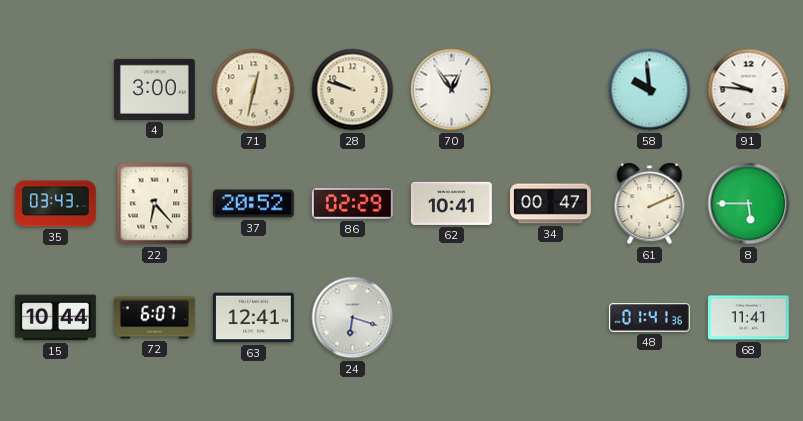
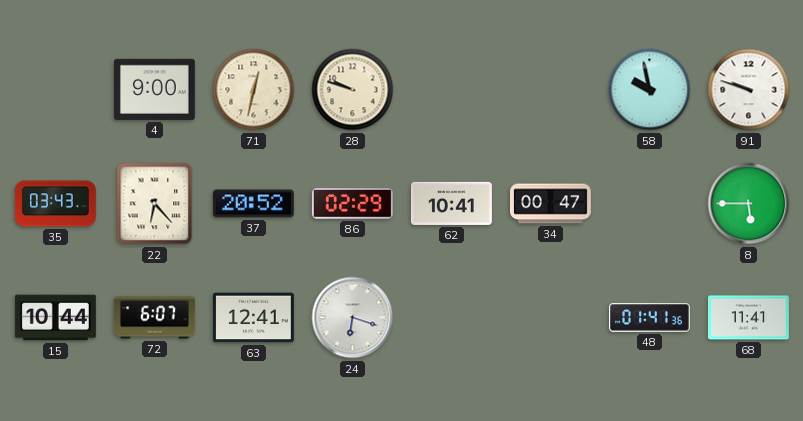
4: 3:00 -> 9:00
70: 12:54 -> none
58: 9:59 -> 9:58
91: 9:46 -> 9:48
61: 2:11 -> none
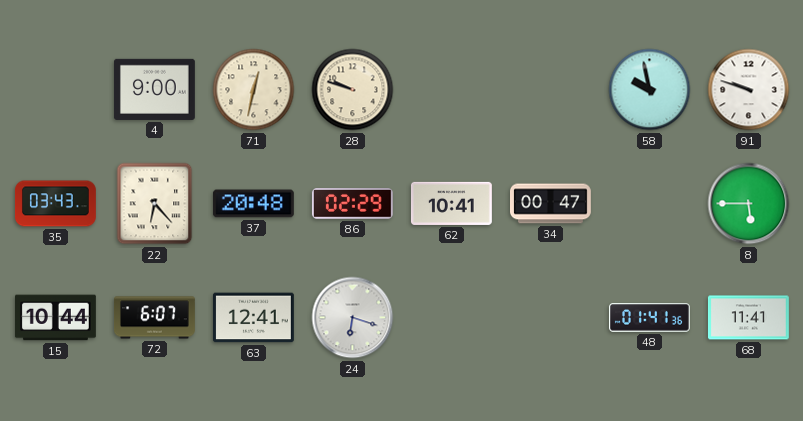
37: 20:52 -> 20:48
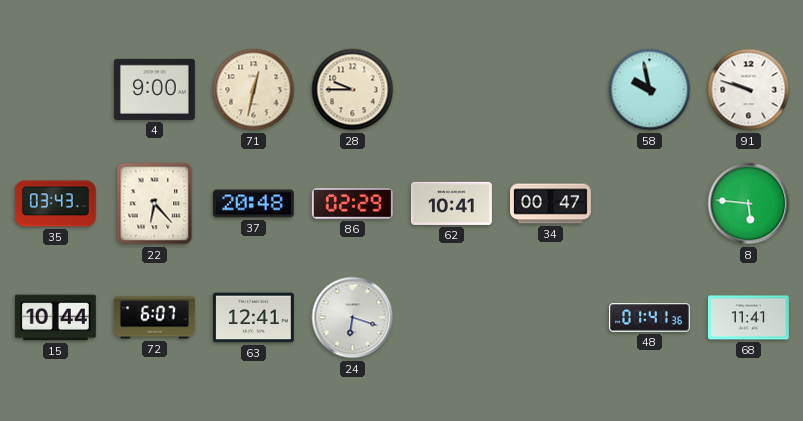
28: 9:48 -> 9:45
8: 5:45 -> 5:46
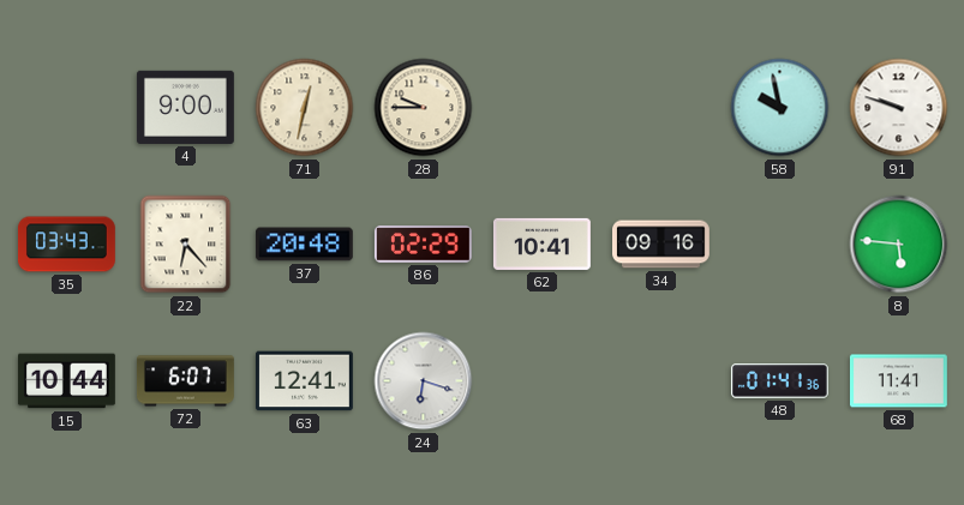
34: 00:47 -> 09:16
